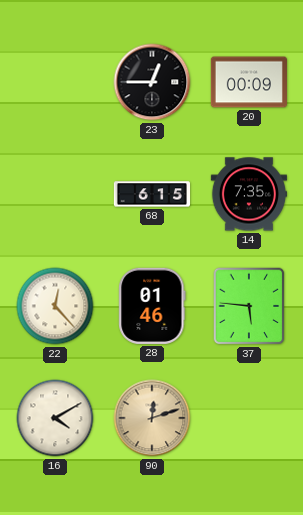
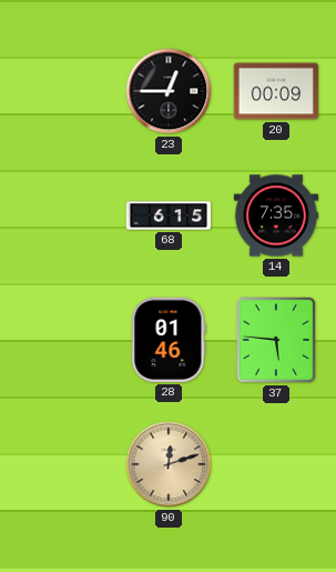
22: 12:23 -> none
16: 4:10 -> none
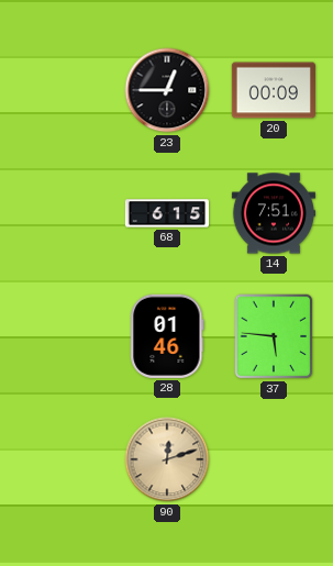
14: 7:35 -> 7:51
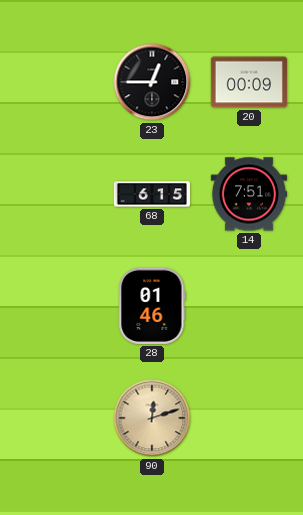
37: 5:46 -> none
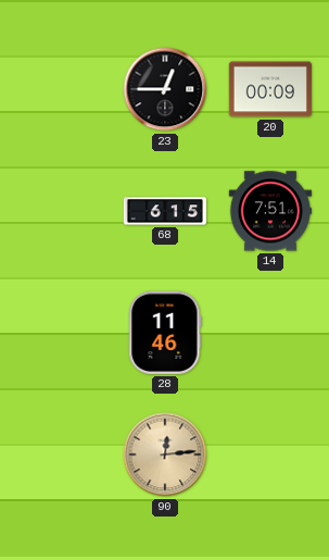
28: 01:46 -> 11:46
90: 12:12 -> 12:14
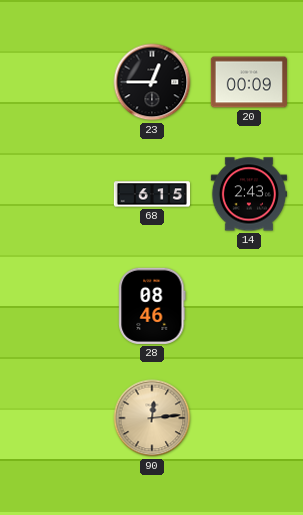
14: 7:51 -> 2:43
28: 11:46 -> 08:46
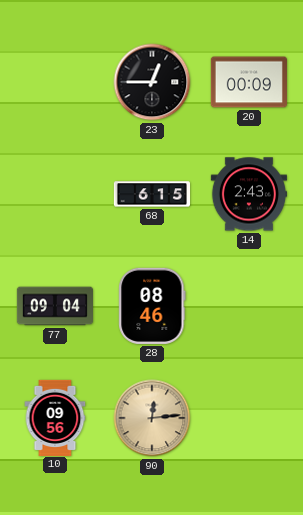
77: none -> 09:04
10: none -> 09:56
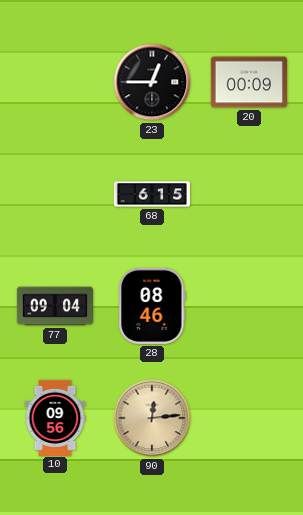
14: 2:43 -> none
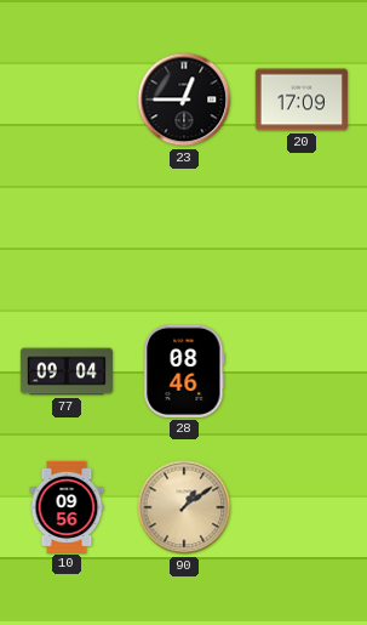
20: 00:09 -> 17:09
68: 6:15 -> none
90: 12:14 -> 1:09
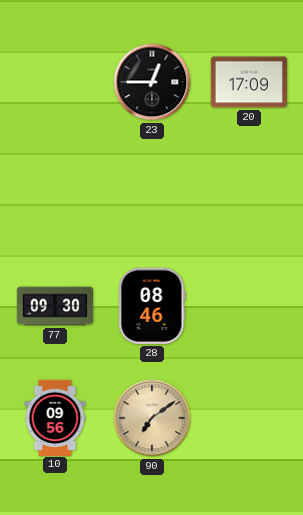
77: 09:04 -> 09:30
90: 1:09 -> 7:09
